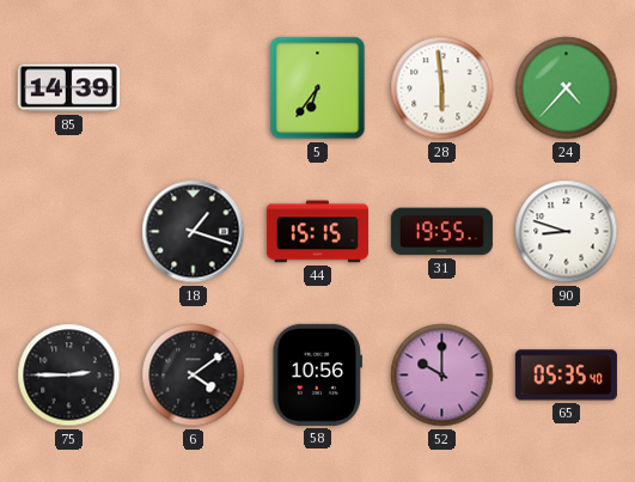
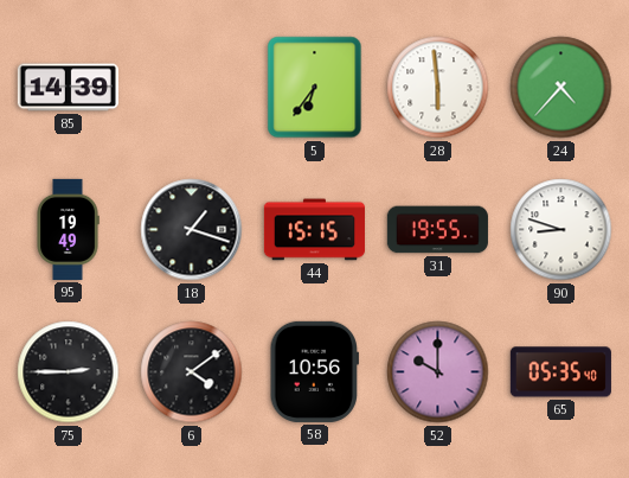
95: none -> 19:49
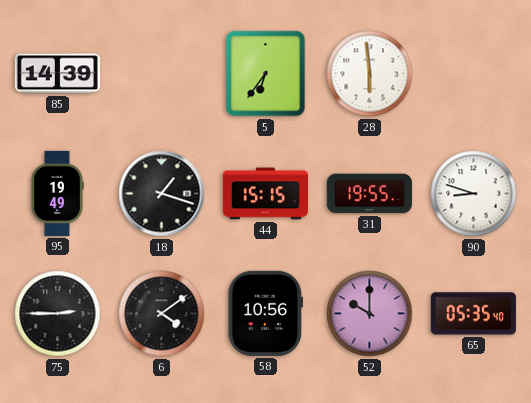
24: 4:37 -> none
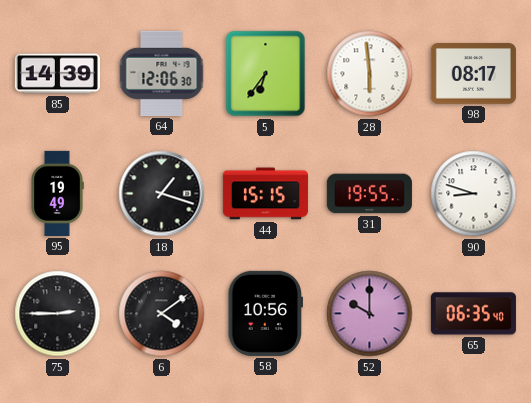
64: none -> 12:06
98: none -> 08:17
65: 05:35 -> 06:35
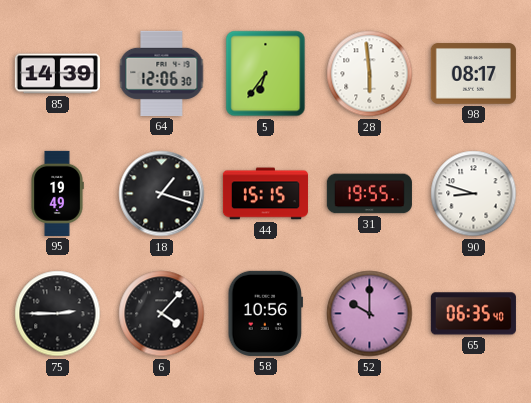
6: 4:09 -> 4:07
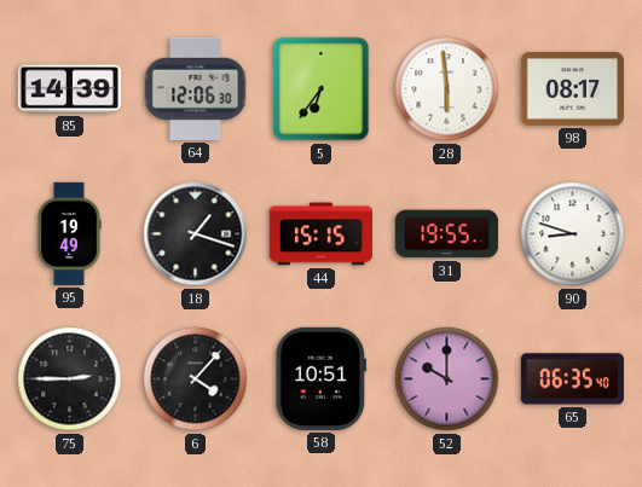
58: 10:56 -> 10:51
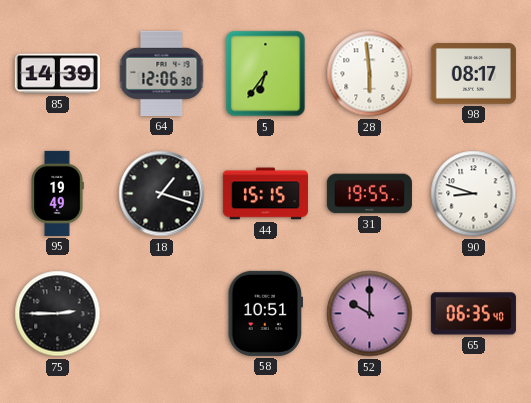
6: 4:07 -> none
